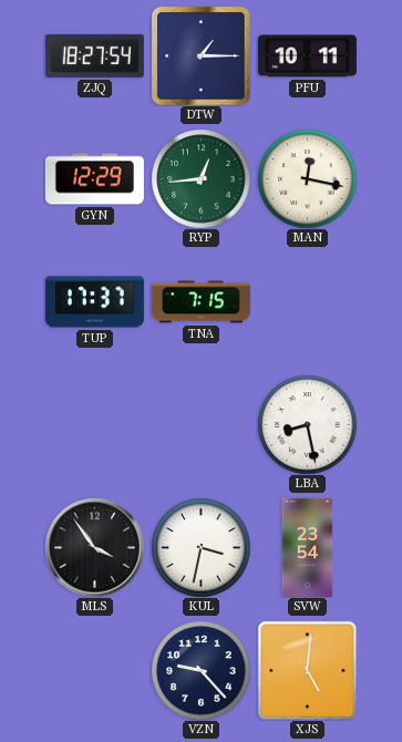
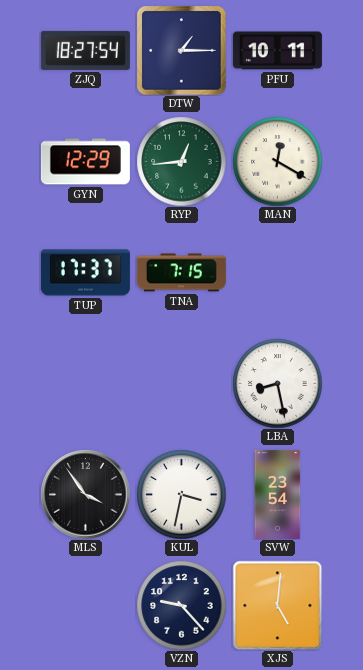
MAN: 12:17 -> 12:20
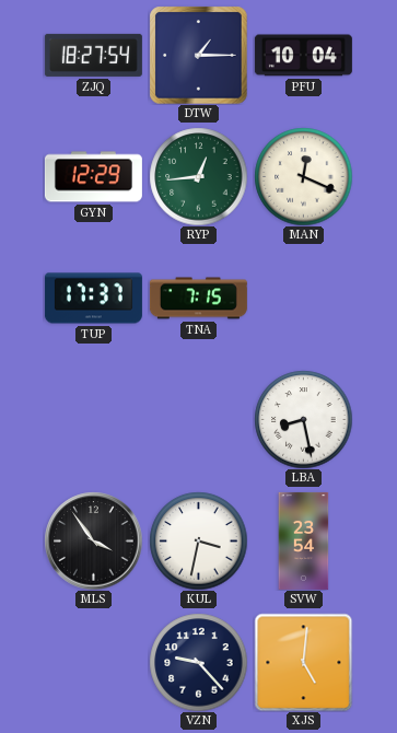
PFU: 10:11 -> 10:04
MAN: 12:20 -> 12:19
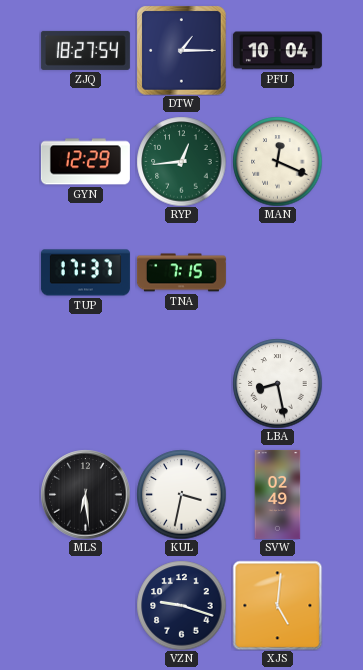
MLS: 3:54 -> 6:29
SVW: 23:54 -> 02:49
VZN: 9:23 -> 9:18
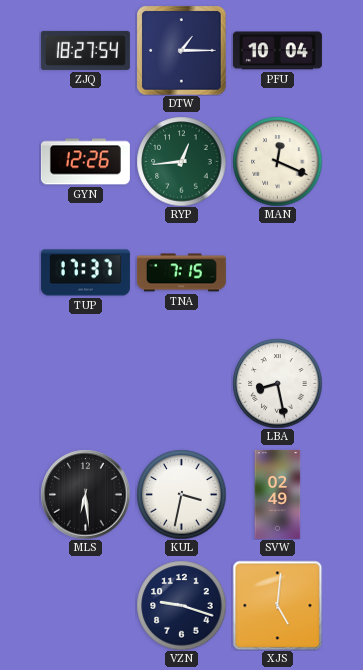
GYN: 12:29 -> 12:26
